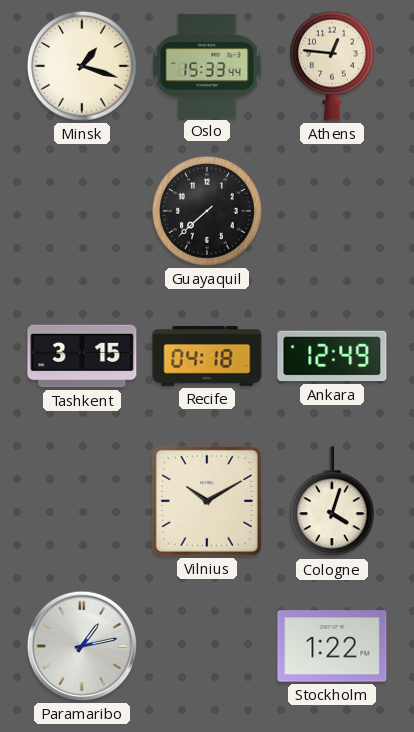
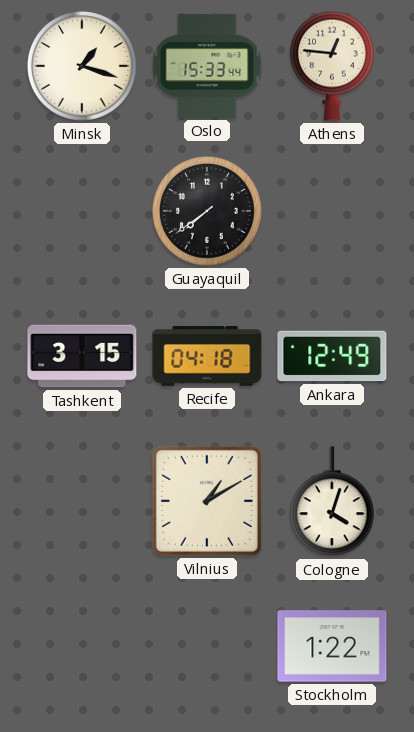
Guayaquil: 7:38 -> 7:39
Vilnius: 10:10 -> 1:10
Paramaribo: 1:13 -> none
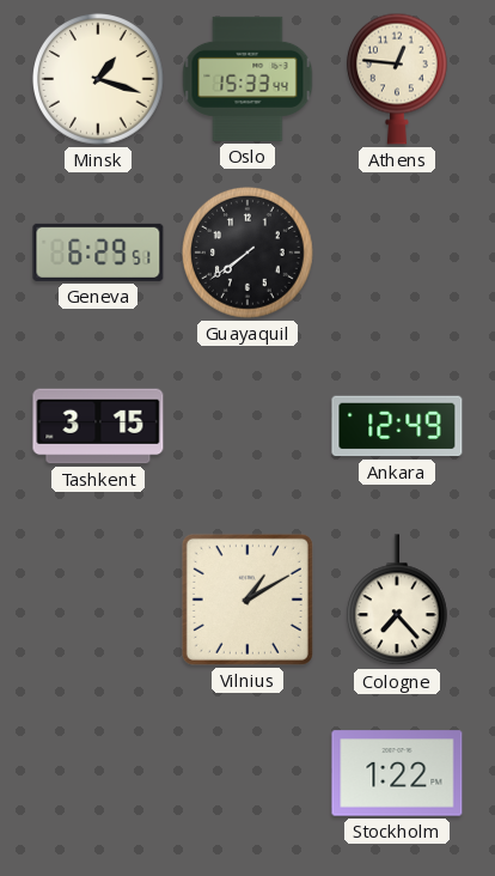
Geneva: none -> 6:29
Recife: 04:18 -> none
Cologne: 4:03 -> 7:23
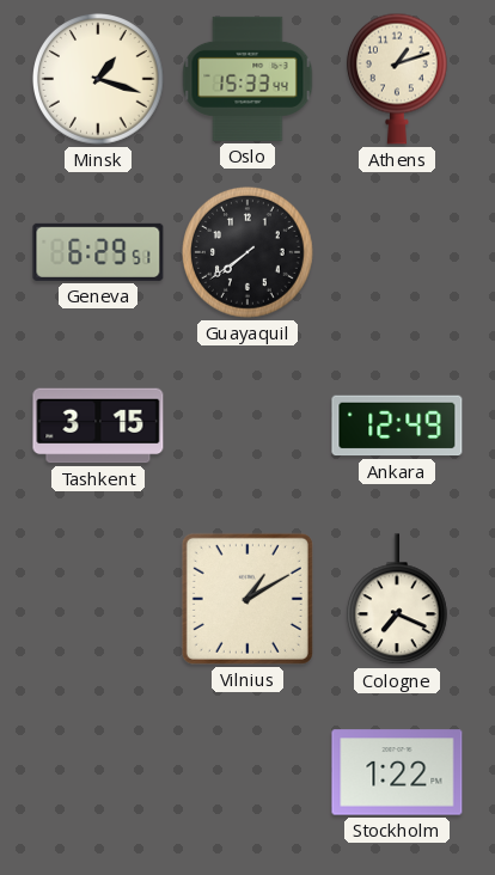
Athens: 12:46 -> 1:12
Cologne: 7:23 -> 7:19
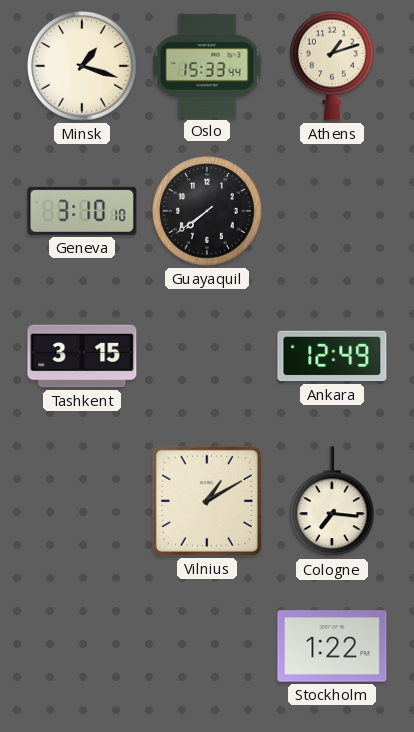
Geneva: 6:29 -> 3:10
Cologne: 7:19 -> 7:16
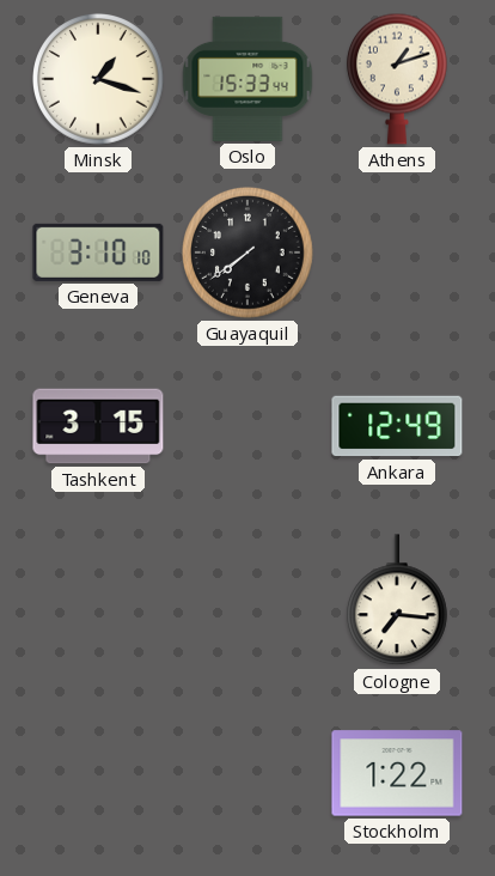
Vilnius: 1:10 -> none
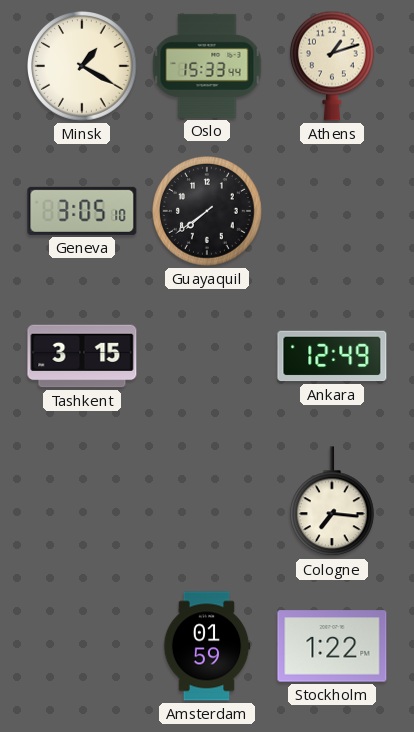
Minsk: 1:18 -> 1:20
Geneva: 3:10 -> 3:05
Amsterdam: none -> 01:59
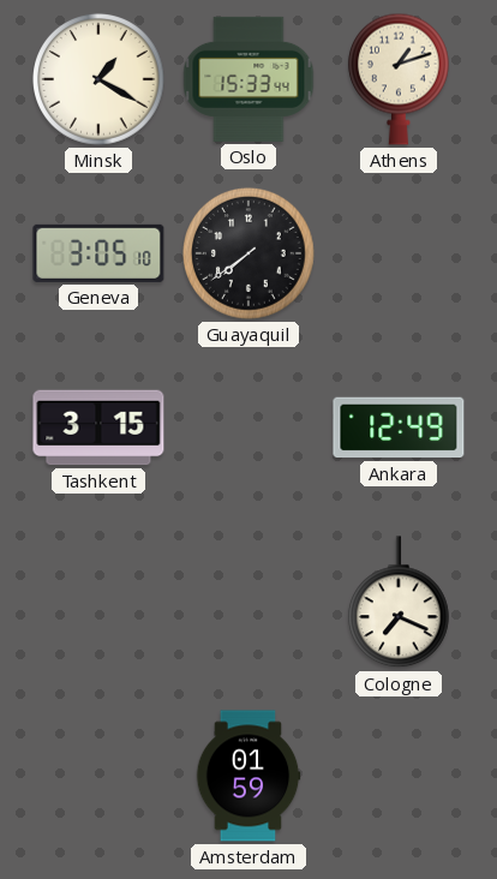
Cologne: 7:16 -> 7:19
Stockholm: 1:22 -> none
